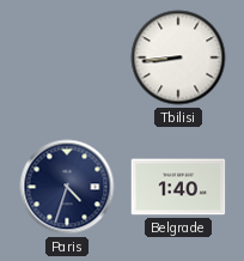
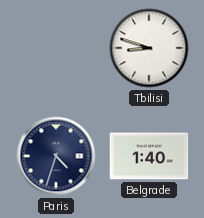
Tbilisi: 8:44 -> 8:48
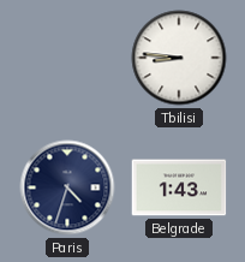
Tbilisi: 8:48 -> 8:46
Belgrade: 1:40 -> 1:43
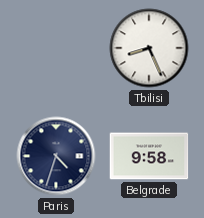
Tbilisi: 8:46 -> 8:26
Belgrade: 1:43 -> 9:58
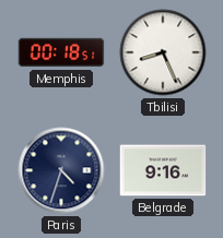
Memphis: none -> 00:18
Belgrade: 9:58 -> 9:16
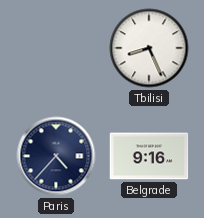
Memphis: 00:18 -> none
Paris: 4:33 -> 4:37
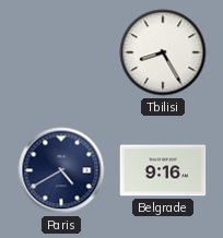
Tbilisi: 8:26 -> 8:25
Paris: 4:37 -> 4:40
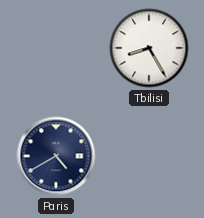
Belgrade: 9:16 -> none
